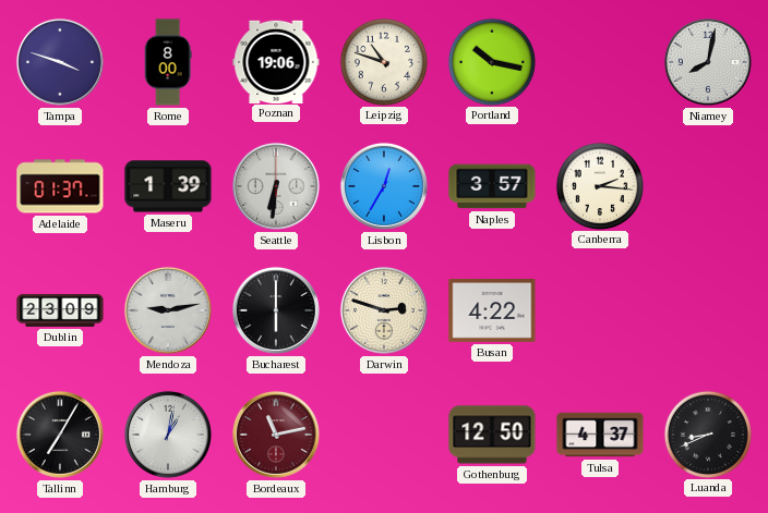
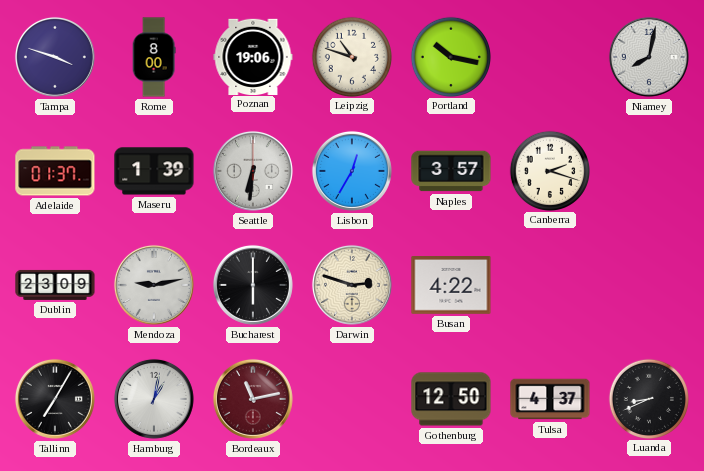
Canberra: 2:16 -> 2:18
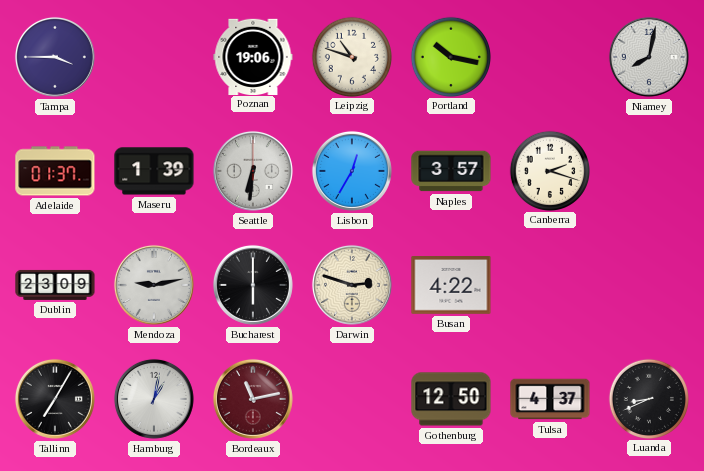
Tampa: 3:48 -> 3:45
Rome: 8:00 -> none
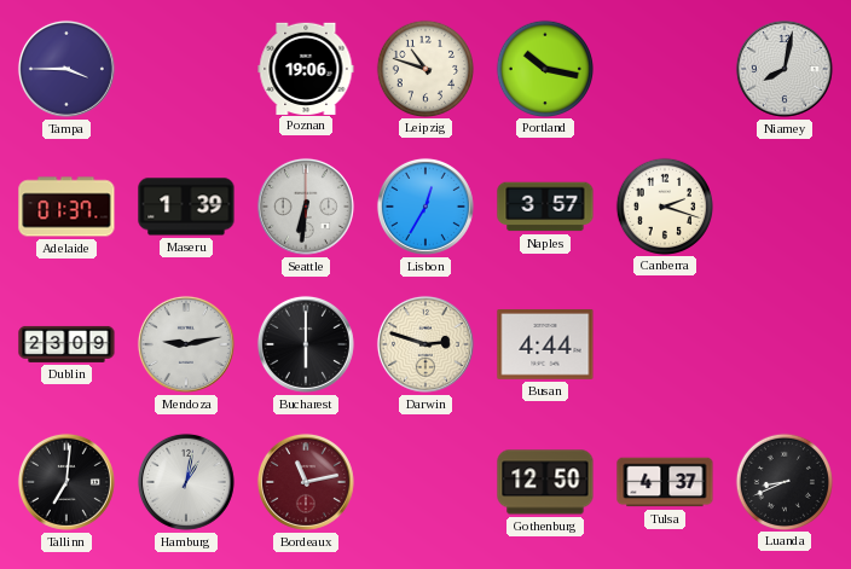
Busan: 4:22 -> 4:44
Tallinn: 7:05 -> 7:01
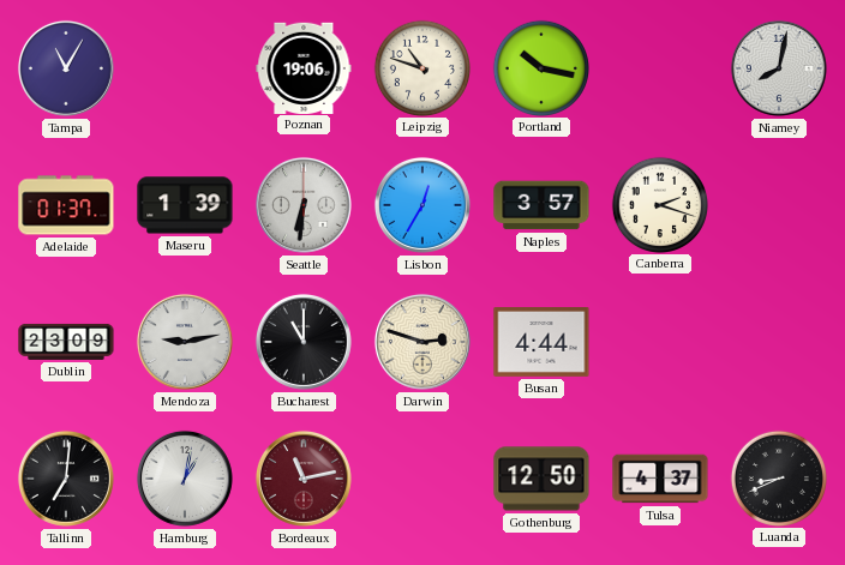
Tampa: 3:45 -> 11:05
Bucharest: 6:00 -> 11:00
